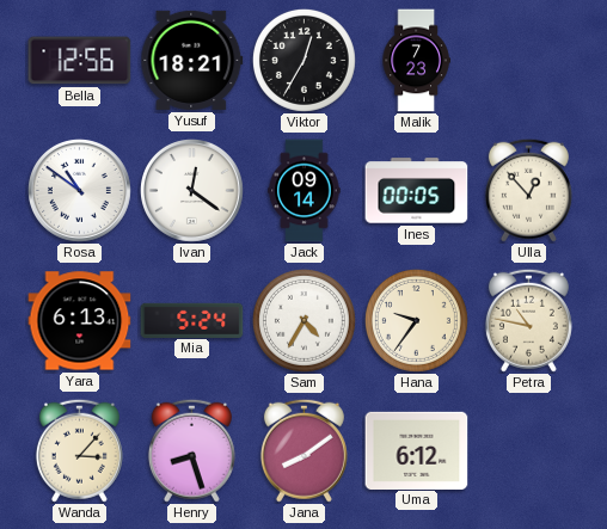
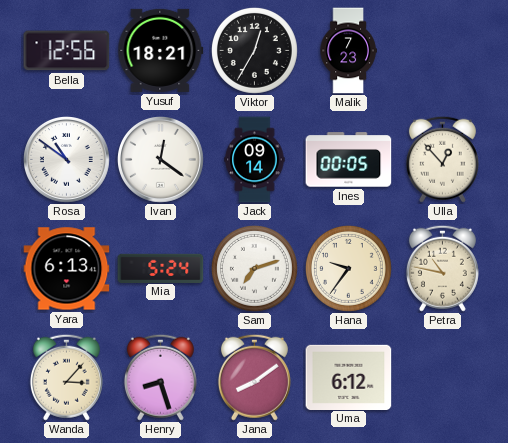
Sam: 4:35 -> 7:12
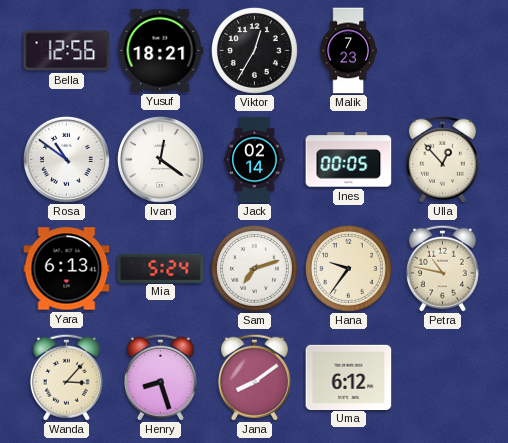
Jack: 09:14 -> 02:14
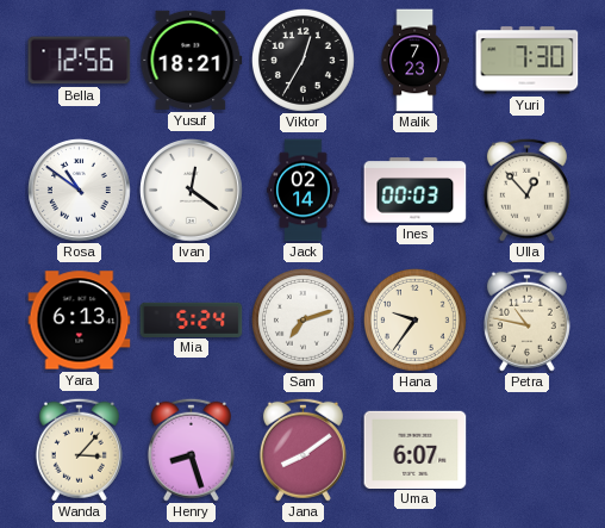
Yuri: none -> 7:30
Ines: 00:05 -> 00:03
Uma: 6:12 -> 6:07
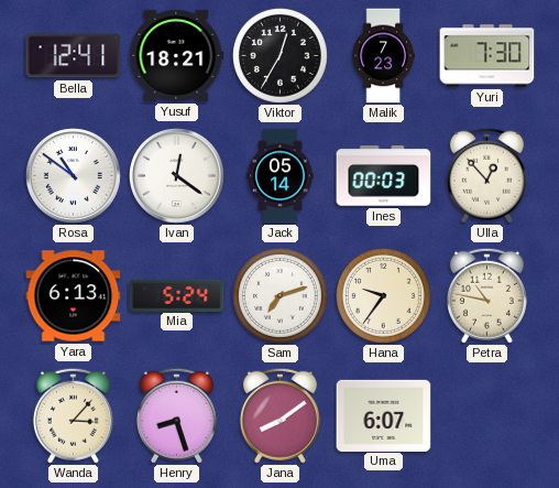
Bella: 12:56 -> 12:41
Jack: 02:14 -> 05:14
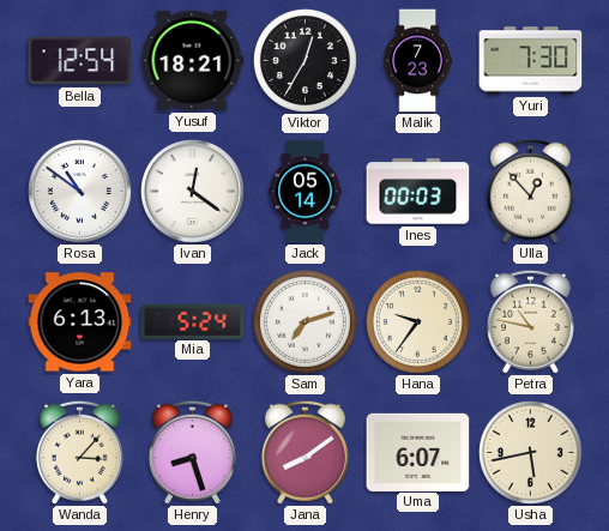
Bella: 12:41 -> 12:54
Usha: none -> 5:43
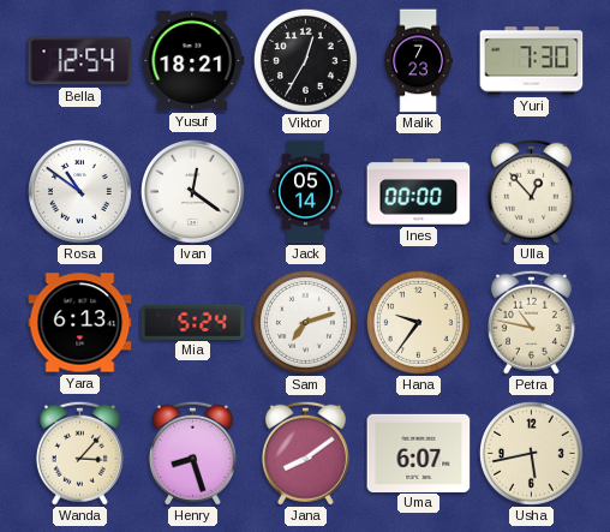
Ines: 00:03 -> 00:00
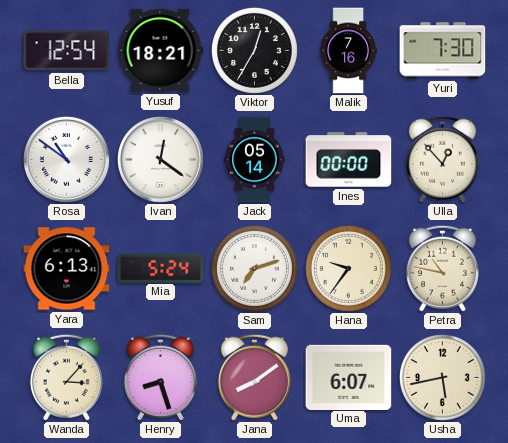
Malik: 7:23 -> 7:16
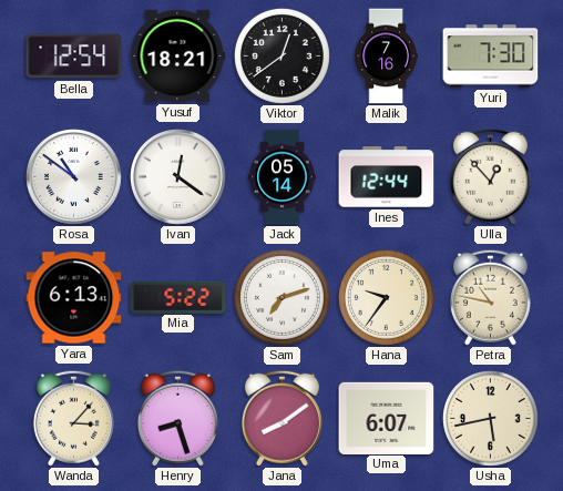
Viktor: 12:35 -> 12:39
Ines: 00:00 -> 12:44
Mia: 5:24 -> 5:22
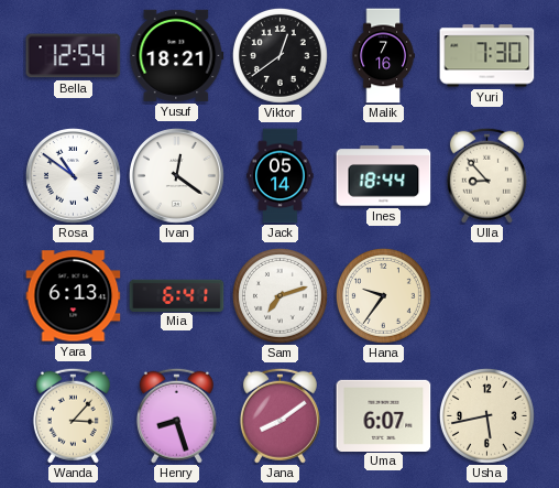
Ines: 12:44 -> 18:44
Ulla: 12:53 -> 8:53
Mia: 5:22 -> 6:41
Petra: 10:47 -> none
